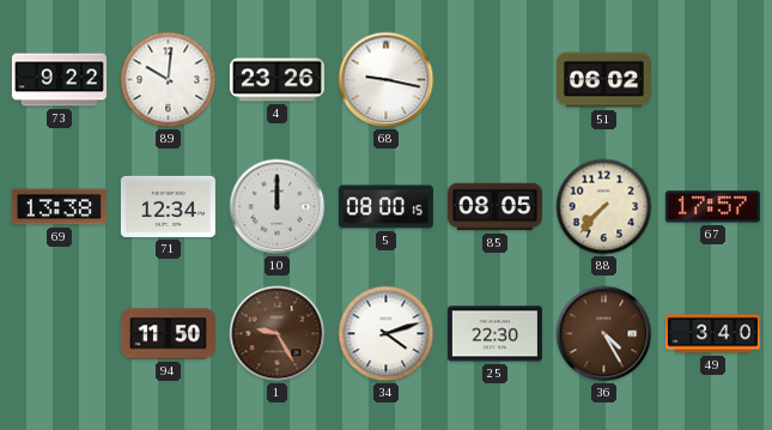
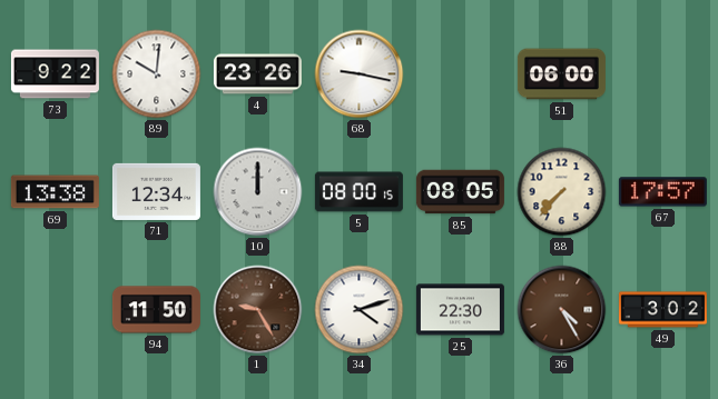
51: 06:02 -> 06:00
49: 3:40 -> 3:02
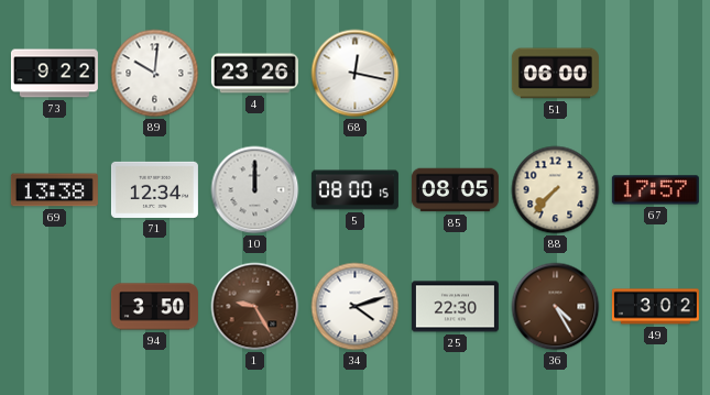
68: 9:17 -> 12:17
94: 11:50 -> 3:50
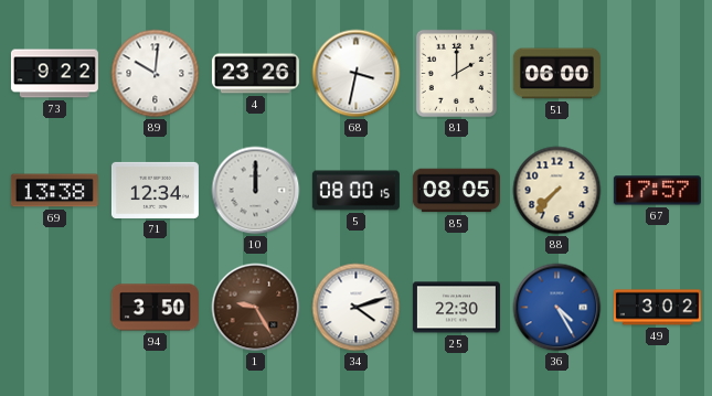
68: 12:17 -> 3:32
81: none -> 2:00
36 dial: brown -> blue
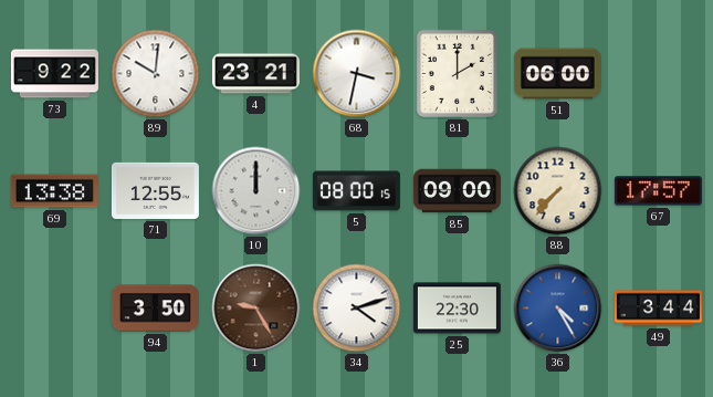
4: 23:26 -> 23:21
71: 12:34 -> 12:55
85: 08:05 -> 09:00
49: 3:02 -> 3:44
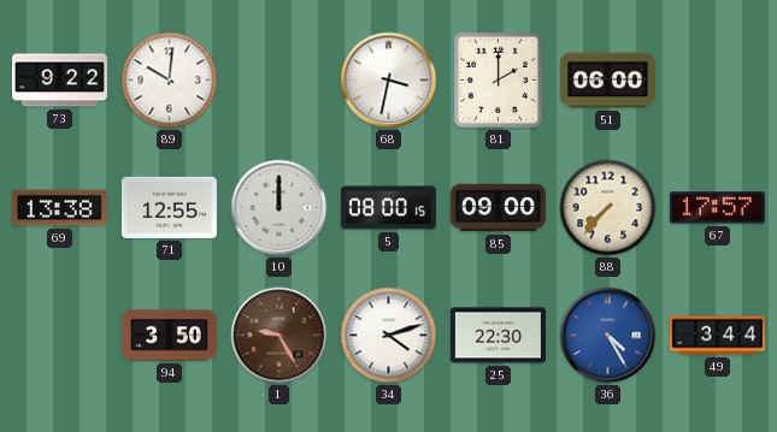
4: 23:21 -> none
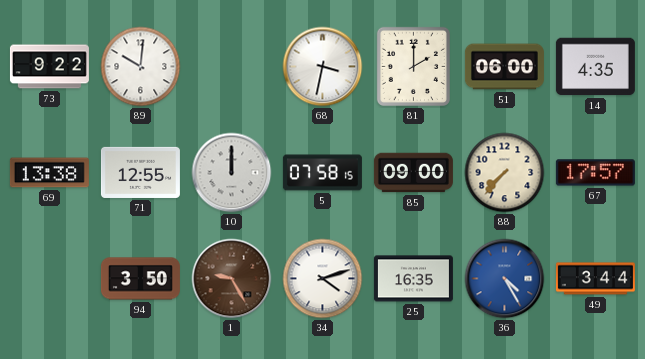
14: none -> 4:35
5: 08:00 -> 07:58
25: 22:30 -> 16:35
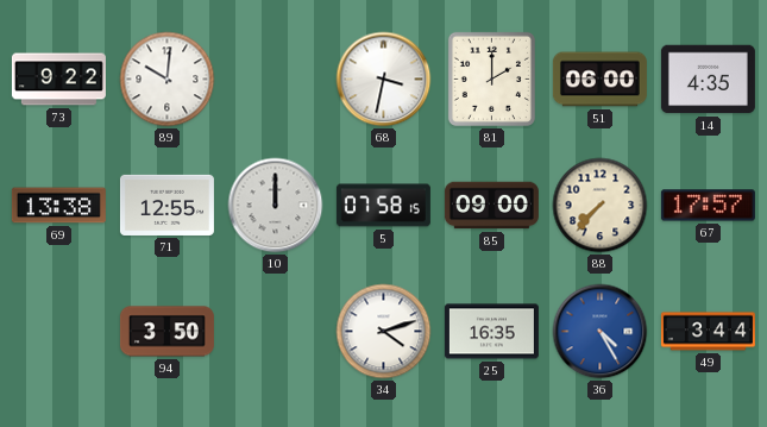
1: 9:25 -> none
